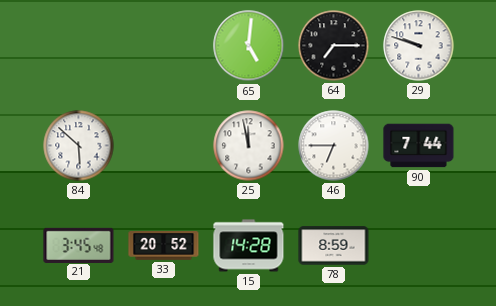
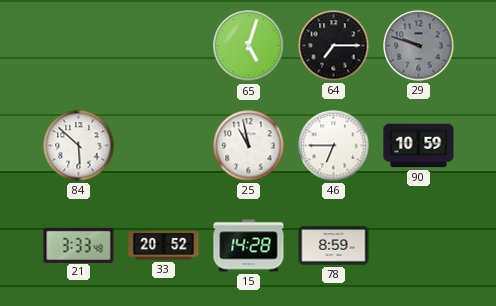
65: 5:01 -> 5:03
29 dial: white -> grey
25: 11:58 -> 10:58
90: 7:44 -> 10:59
21: 3:45 -> 3:33
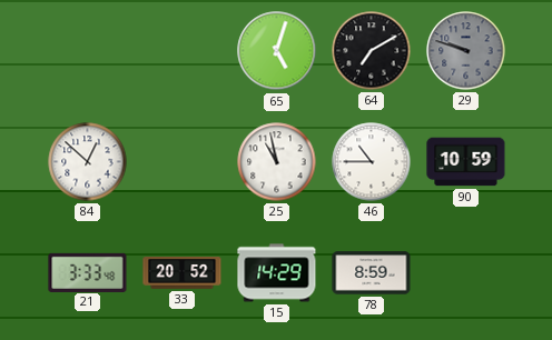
64: 7:15 -> 7:10
84: 5:52 -> 12:52
46: 6:45 -> 10:45
15: 14:28 -> 14:29
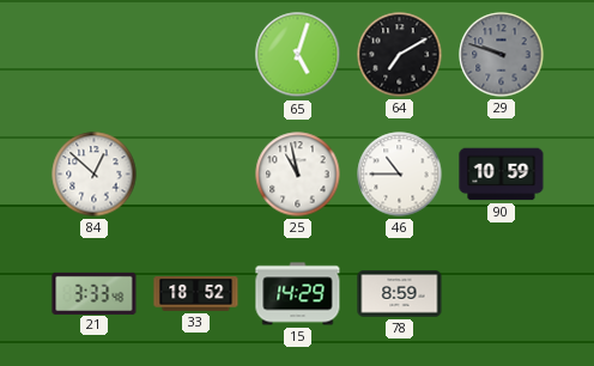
33: 20:52 -> 18:52
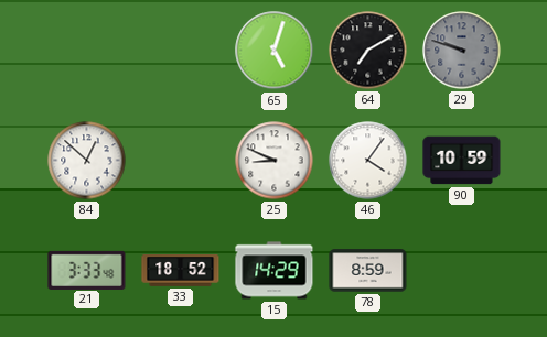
25: 10:58 -> 8:49
46: 10:45 -> 4:06
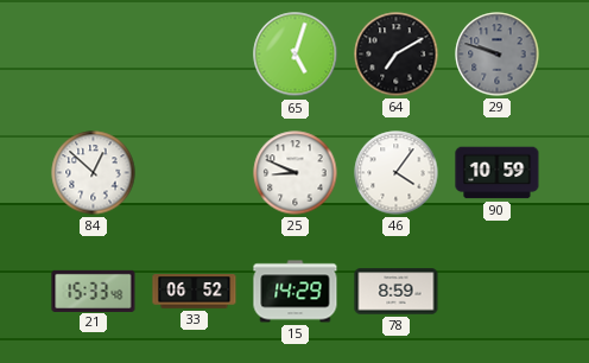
21: 3:33 -> 15:33
33: 18:52 -> 06:52
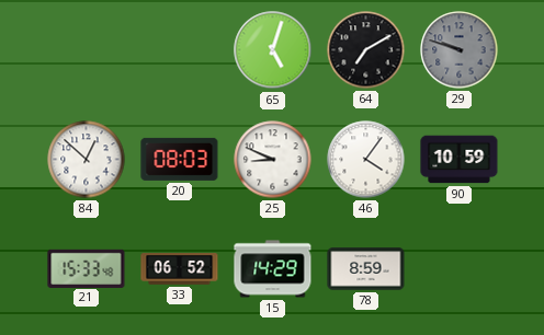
20: none -> 08:03
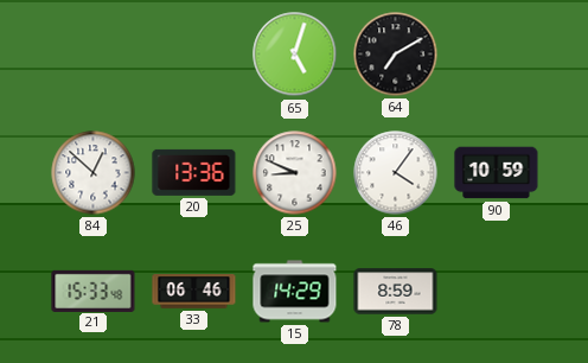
29: 9:48 -> none
20: 08:03 -> 13:36
33: 06:52 -> 06:46
